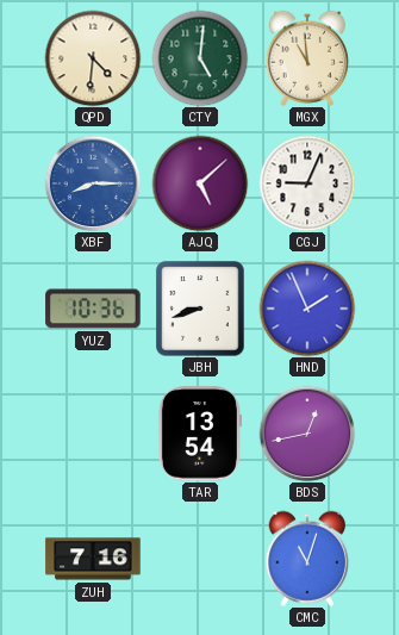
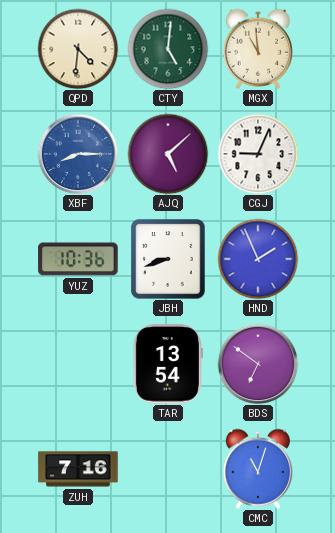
BDS: 12:43 -> 6:51
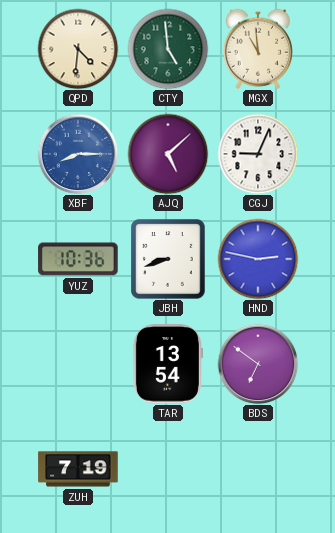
CTY: 5:01 -> 4:59
HND: 1:56 -> 2:47
ZUH: 7:16 -> 7:19
CMC: 11:03 -> none
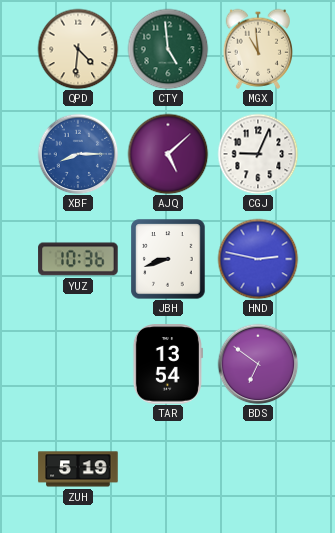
ZUH: 7:19 -> 5:19
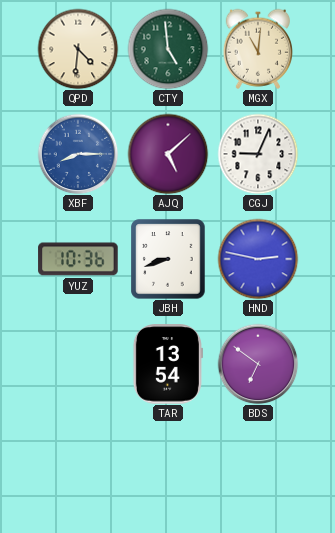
MGX: 10:59 -> 11:01
ZUH: 5:19 -> none
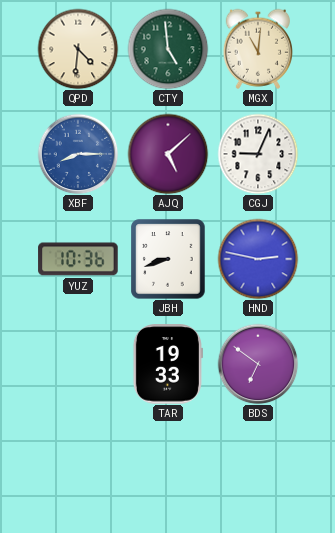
TAR: 13:54 -> 19:33
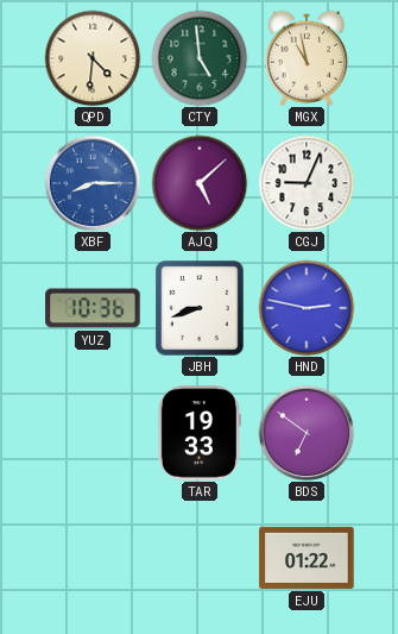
MGX: 11:01 -> 10:58
EJU: none -> 01:22
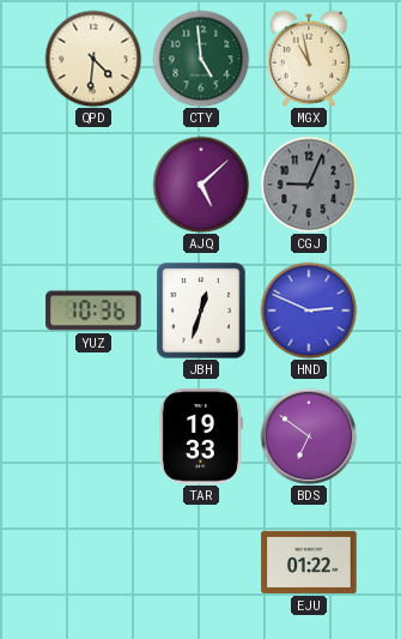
XBF: 8:15 -> none
CGJ dial: white -> grey
JBH: 8:42 -> 12:33
HND: 2:47 -> 2:49
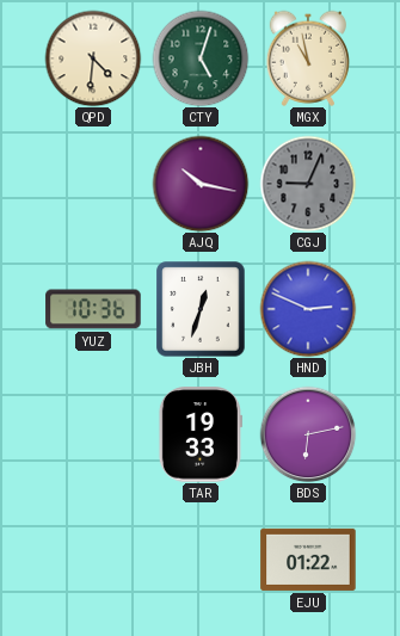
CTY: 4:59 -> 5:03
AJQ: 5:08 -> 10:17
BDS: 6:51 -> 6:13
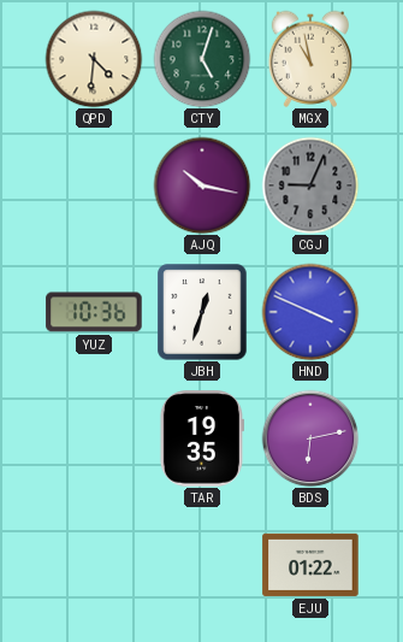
HND: 2:49 -> 3:49
TAR: 19:33 -> 19:35
